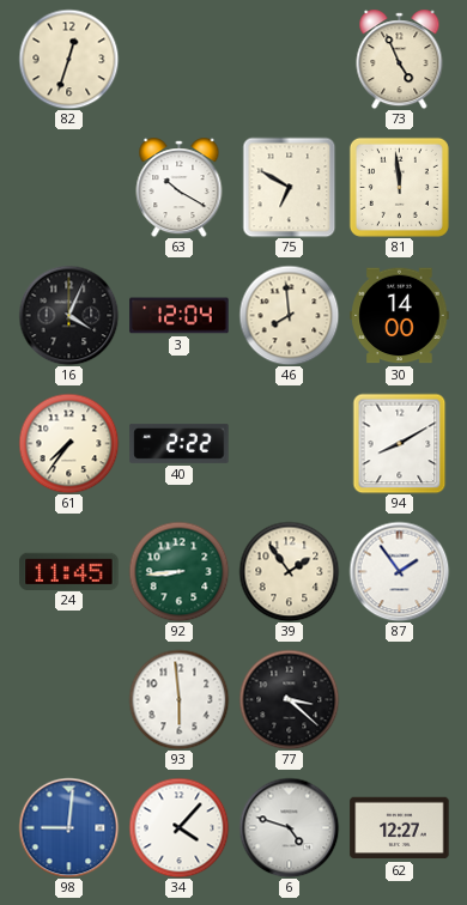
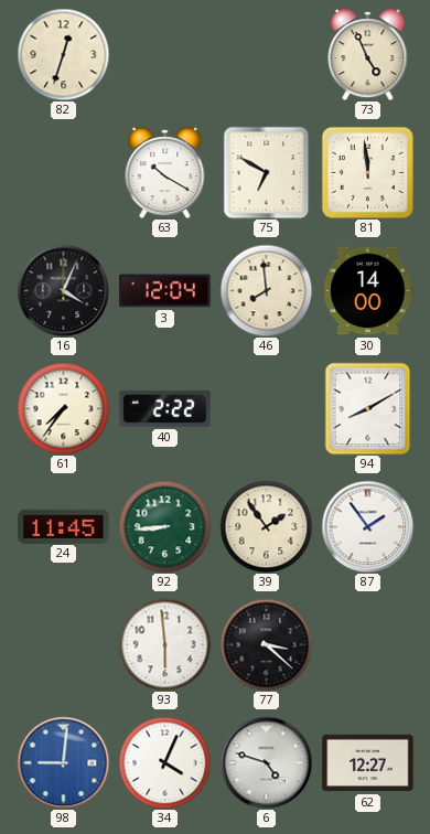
34: 4:07 -> 4:04
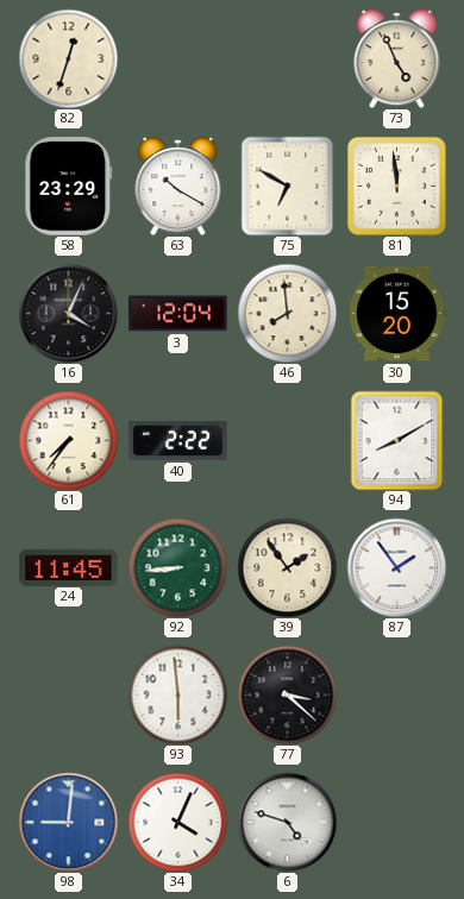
58: none -> 23:29
30: 14:00 -> 15:20
62: 12:27 -> none
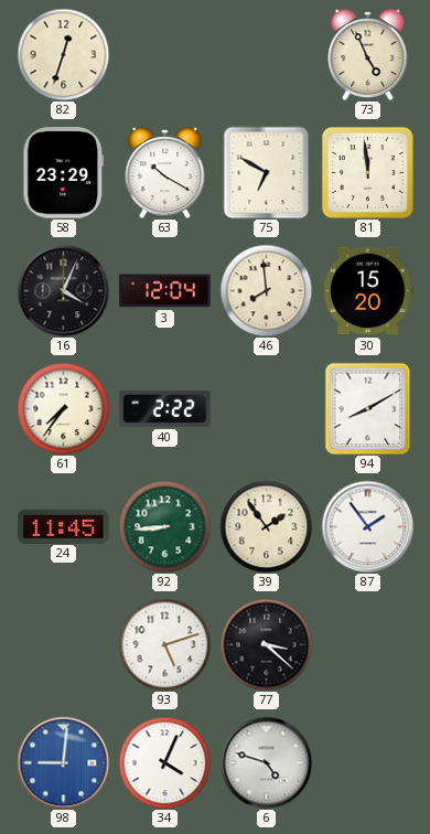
93: 5:59 -> 5:12
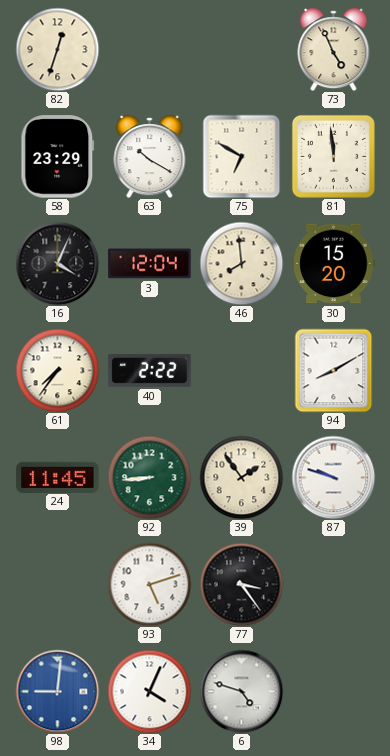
87: 1:54 -> 9:48
77: 3:22 -> 3:24
